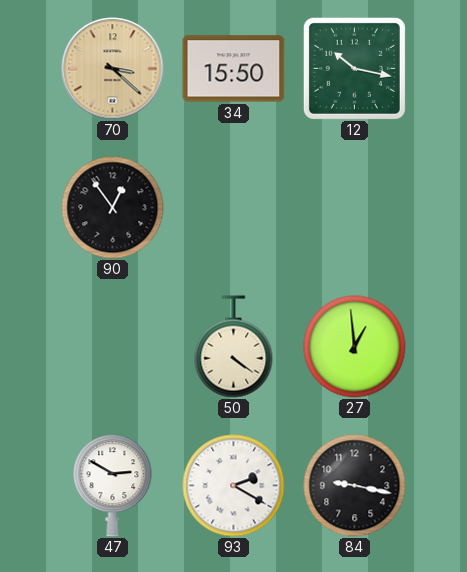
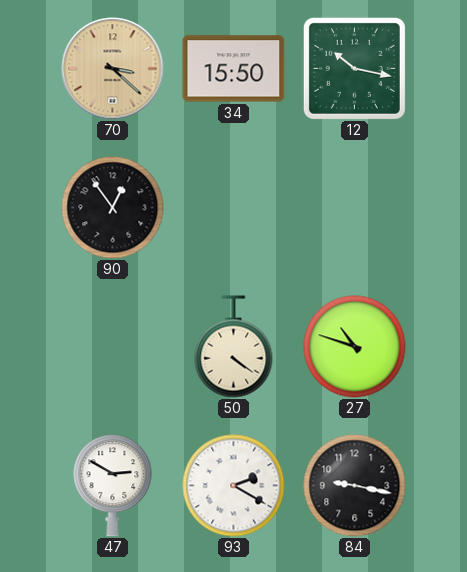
27: 12:59 -> 10:48
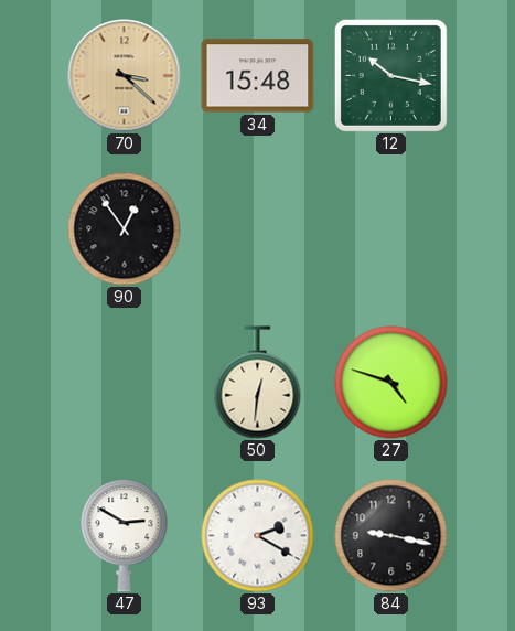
34: 15:50 -> 15:48
50: 4:21 -> 12:31
27: 10:48 -> 4:48
